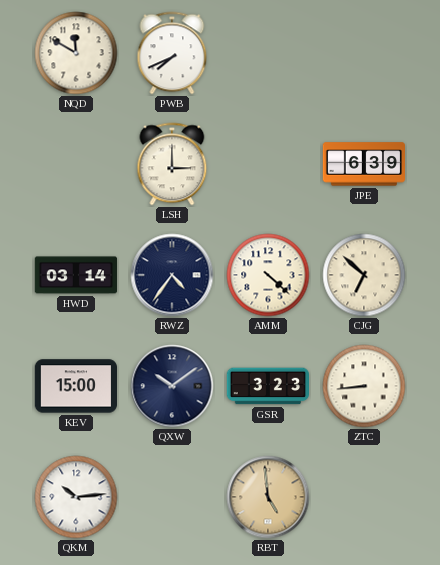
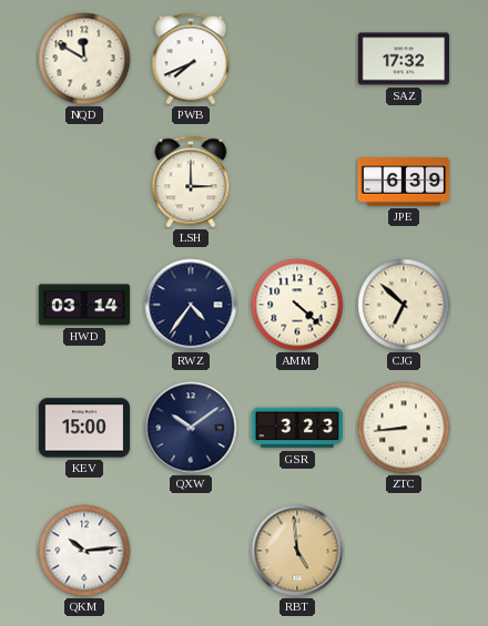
SAZ: none -> 17:32
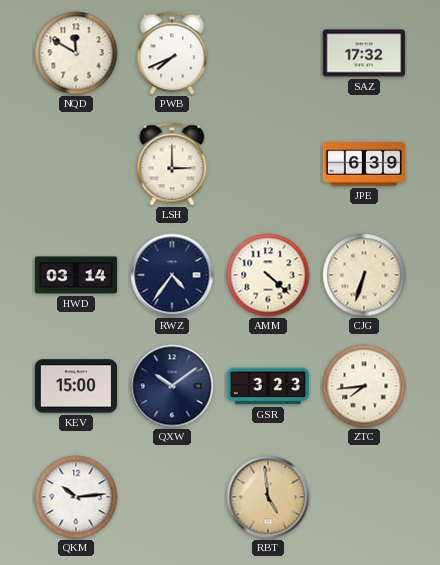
CJG: 6:52 -> 6:33
ZTC: 8:44 -> 7:44
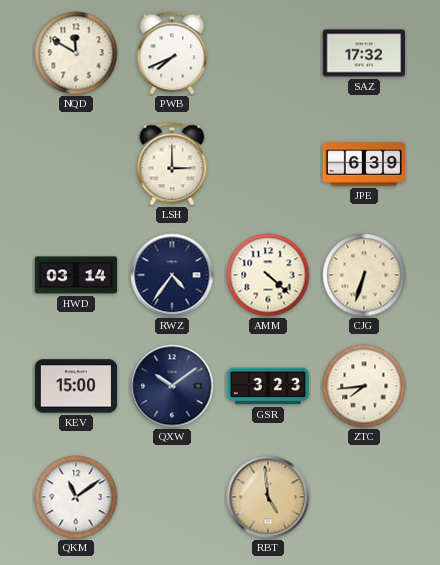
QKM: 10:14 -> 11:09
